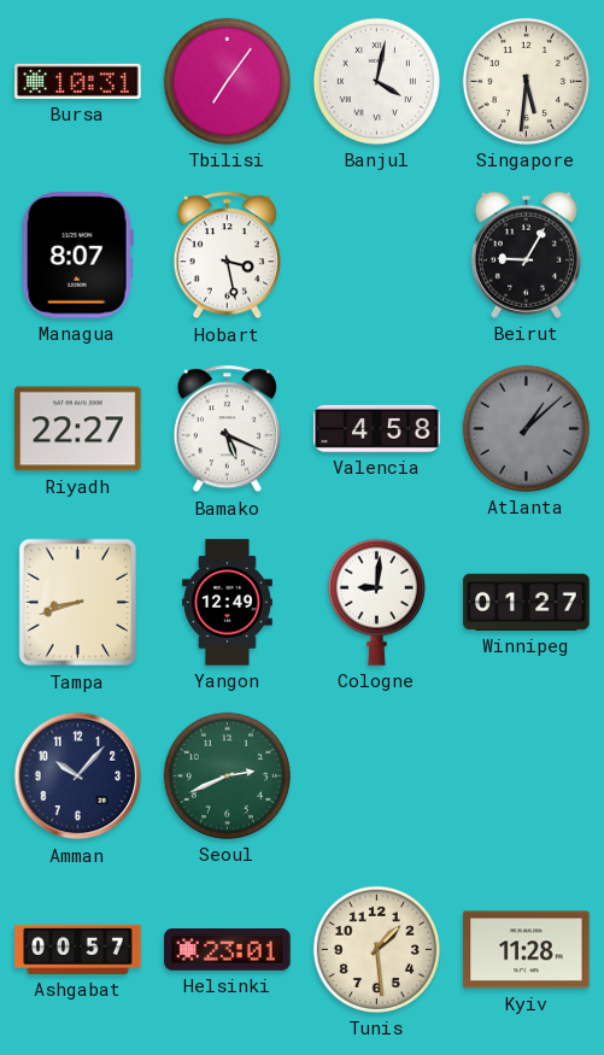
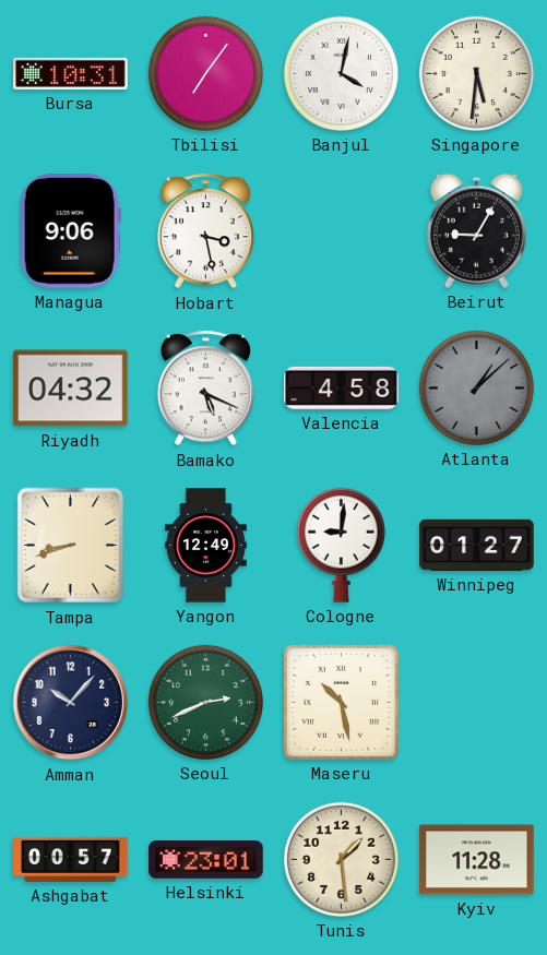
Managua: 8:07 -> 9:06
Riyadh: 22:27 -> 04:32
Maseru: none -> 10:28
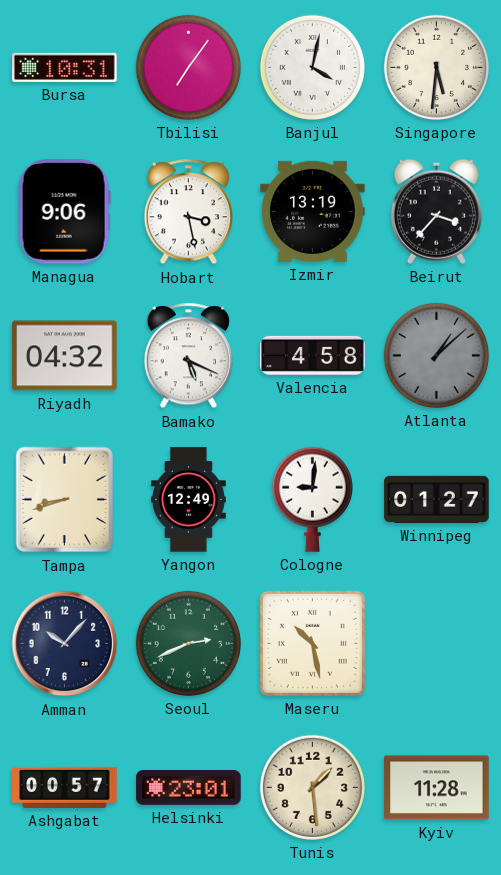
Izmir: none -> 13:19
Beirut: 9:05 -> 3:37
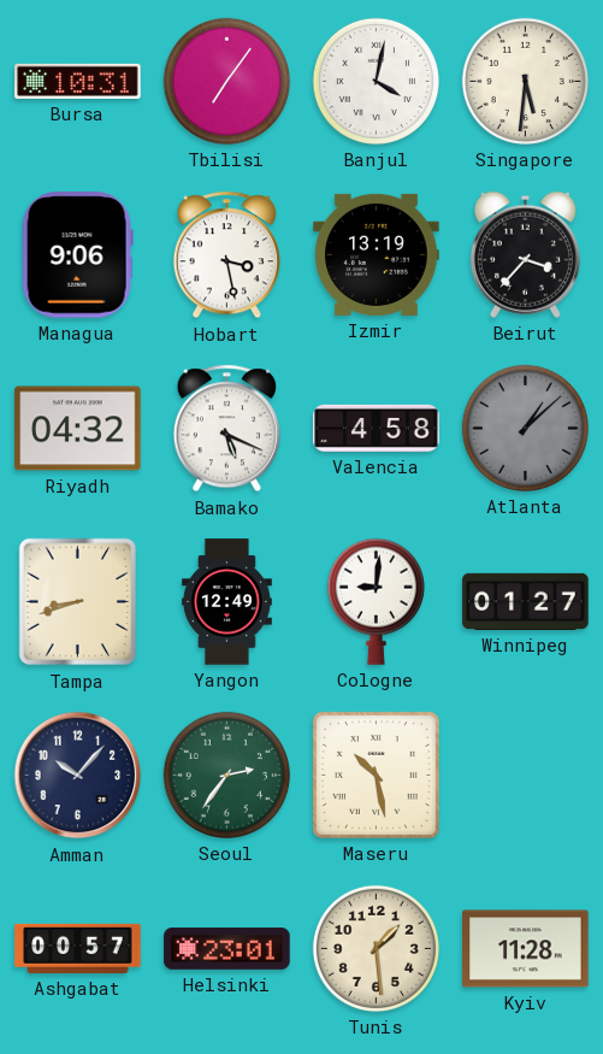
Seoul: 2:41 -> 2:36
